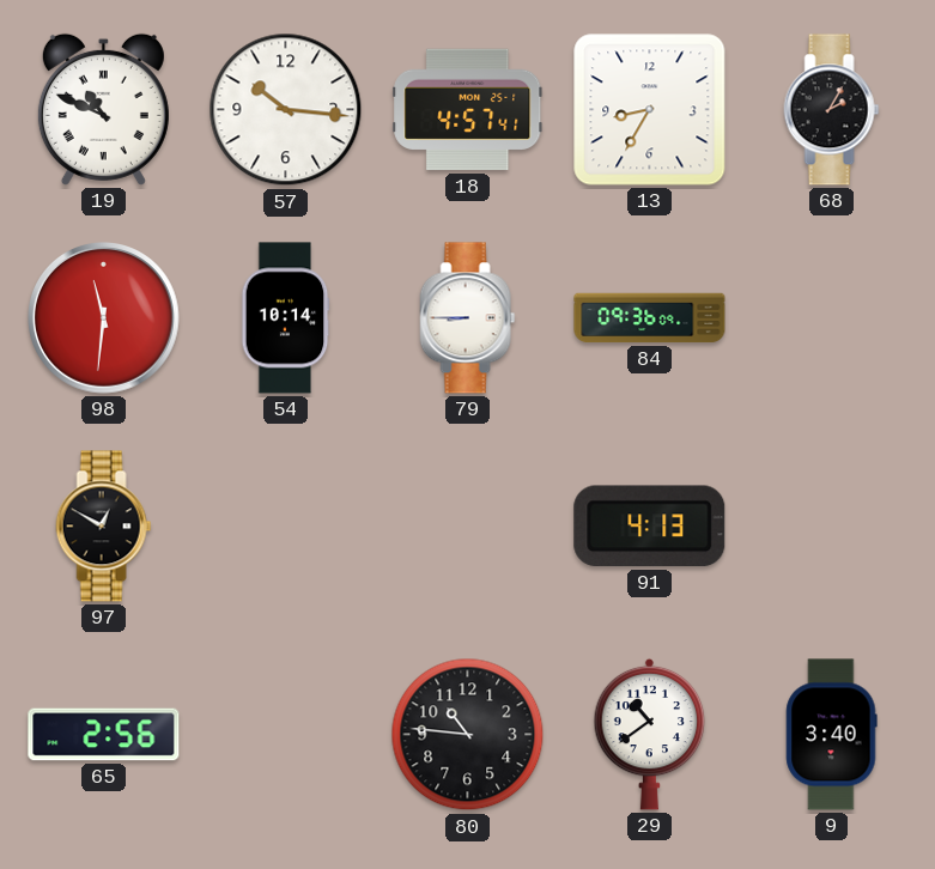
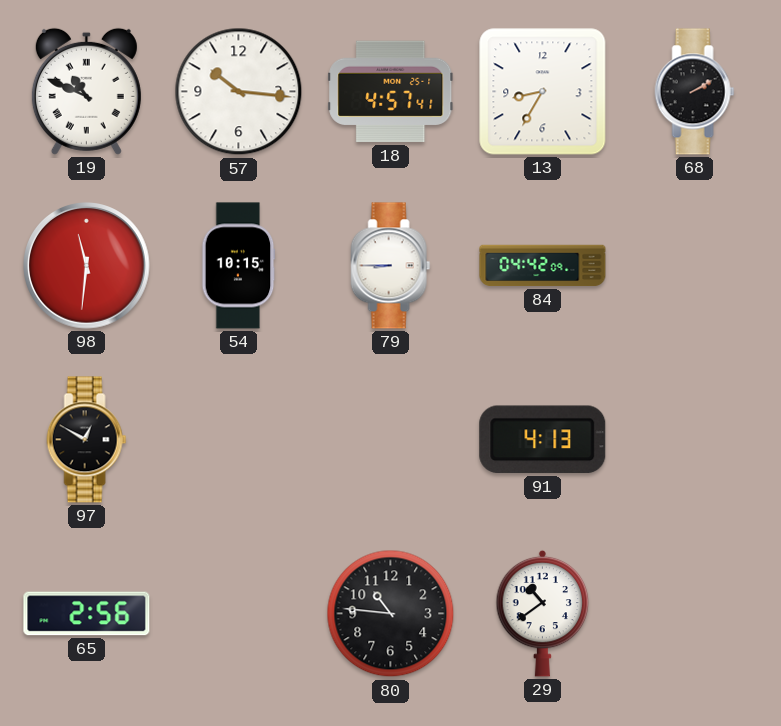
68: 2:05 -> 2:10
54: 10:14 -> 10:15
84: 09:36 -> 04:42
9: 3:40 -> none
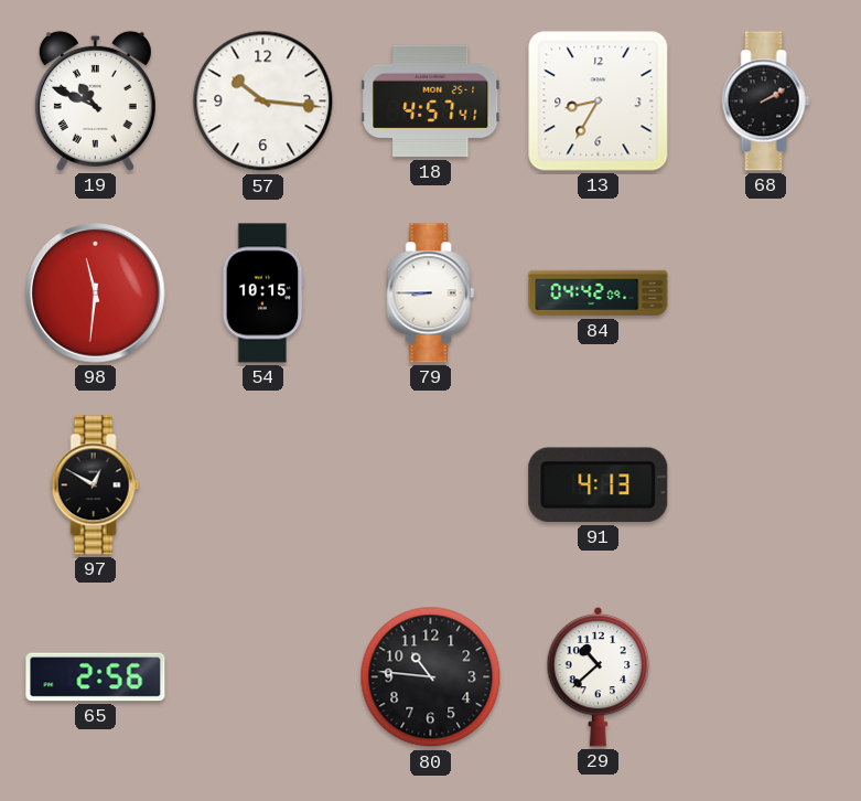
29: 10:39 -> 10:38
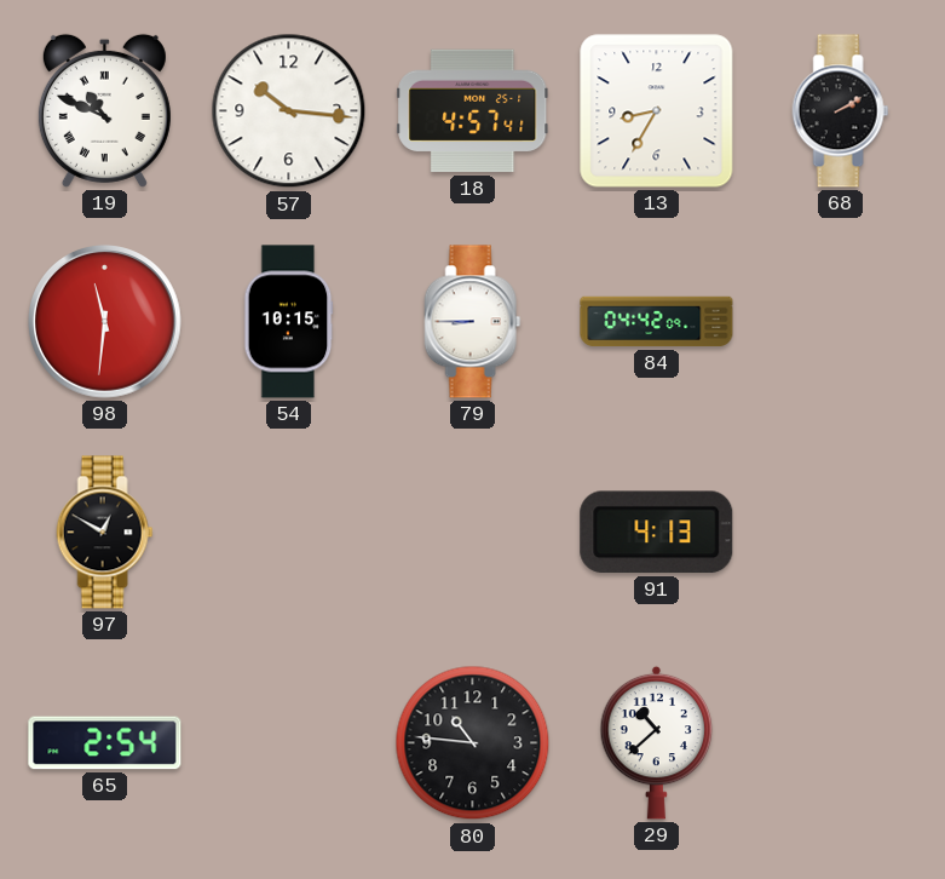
65: 2:56 -> 2:54
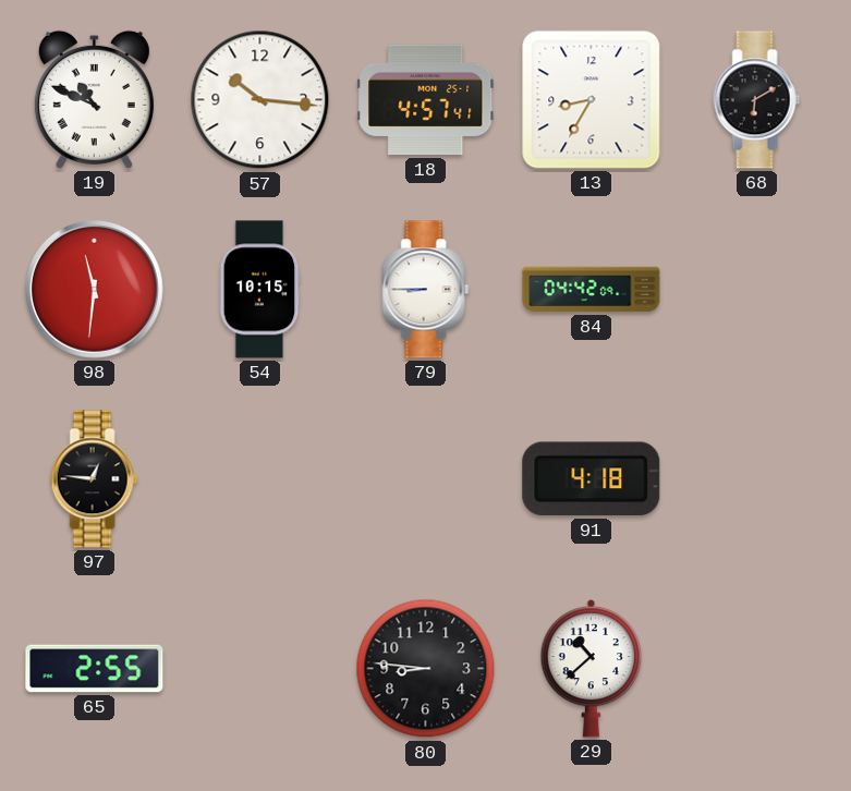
68: 2:10 -> 6:10
97: 12:50 -> 12:46
91: 4:13 -> 4:18
65: 2:54 -> 2:55
80: 10:46 -> 8:46
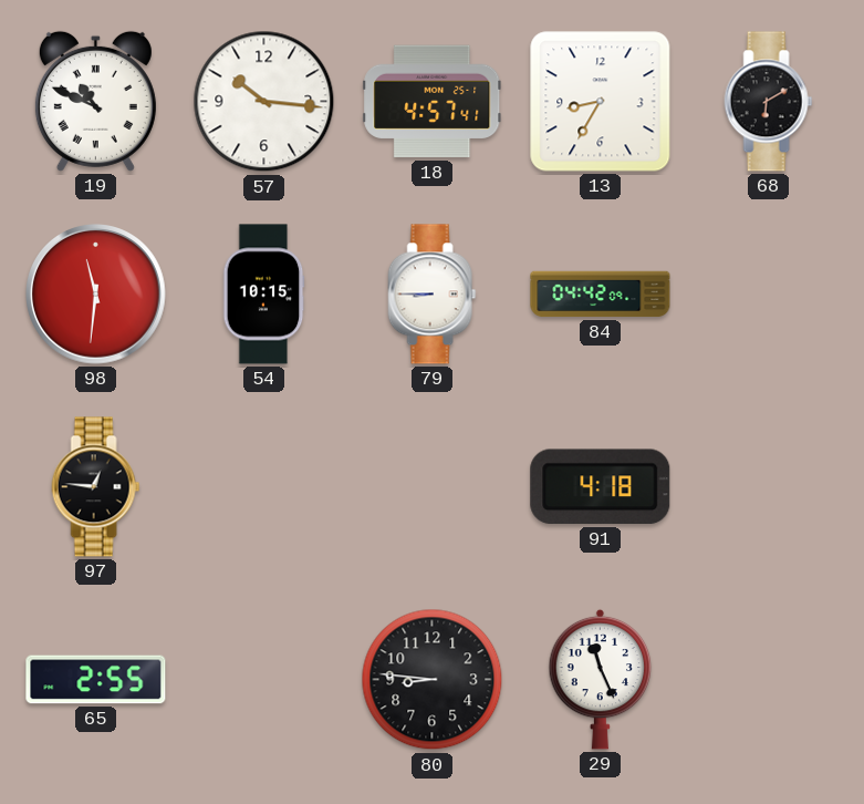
29: 10:38 -> 11:26
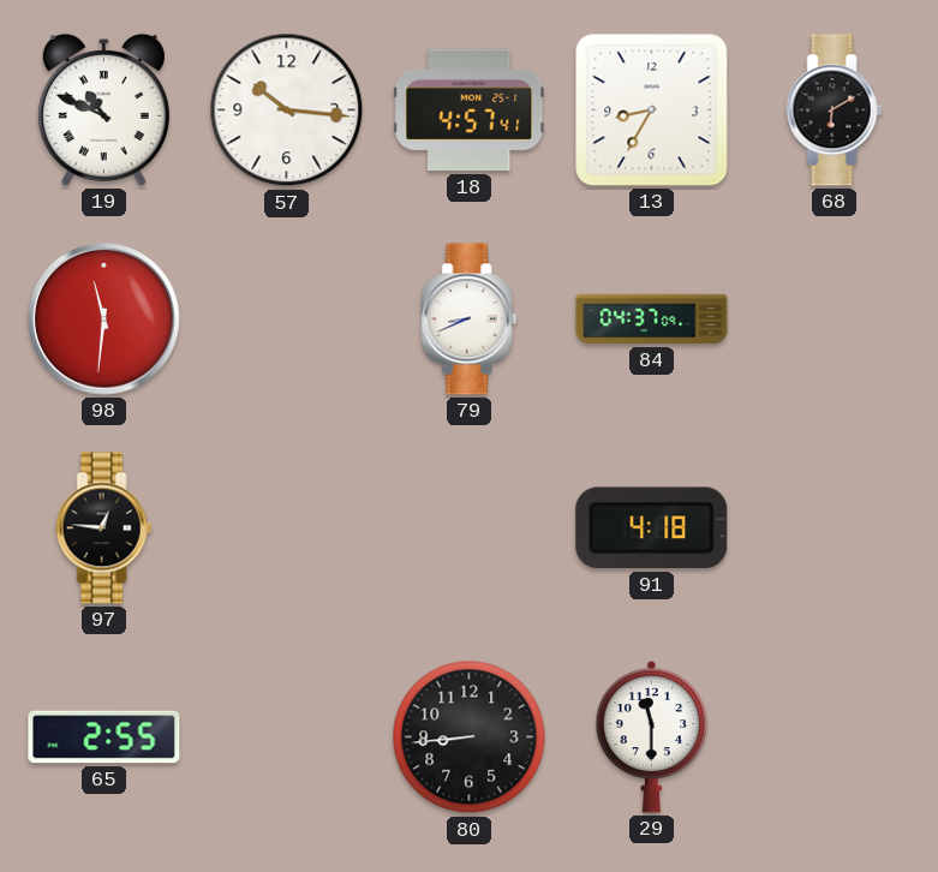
54: 10:15 -> none
79: 8:45 -> 8:41
84: 04:42 -> 04:37
80: 8:46 -> 8:44
29: 11:26 -> 11:30
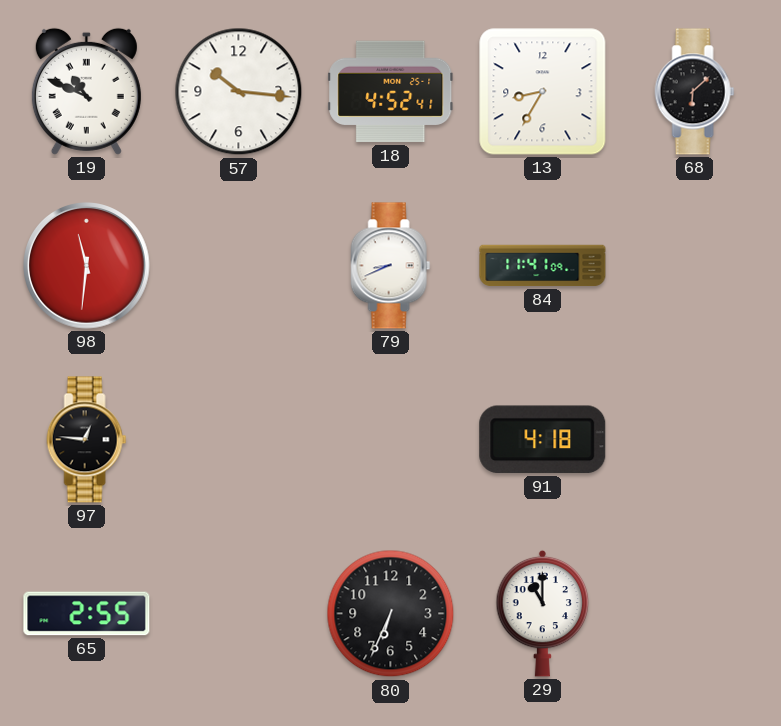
18: 4:57 -> 4:52
68: 6:10 -> 6:08
84: 04:37 -> 11:41
80: 8:44 -> 6:34
29: 11:30 -> 11:00
